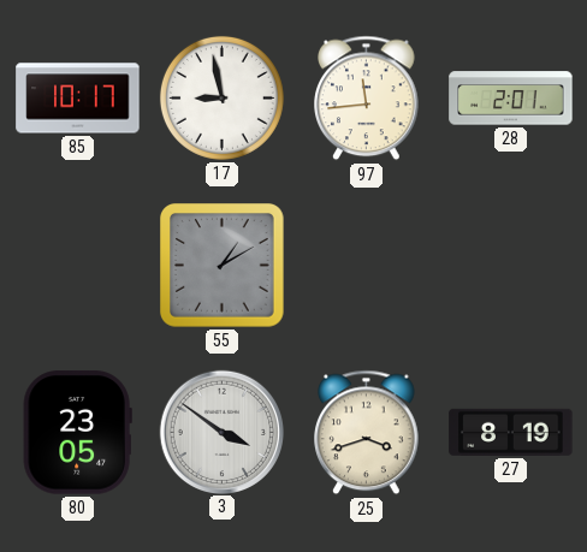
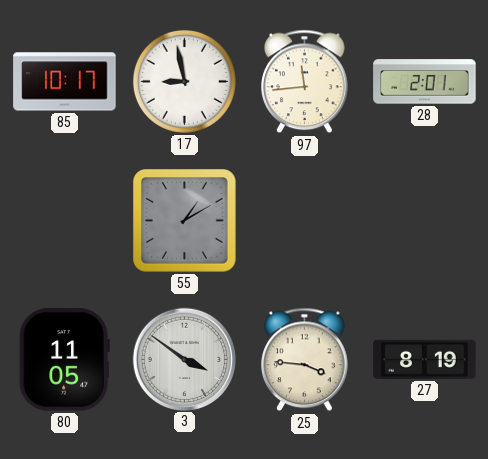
80: 23:05 -> 11:05
25: 3:42 -> 3:46
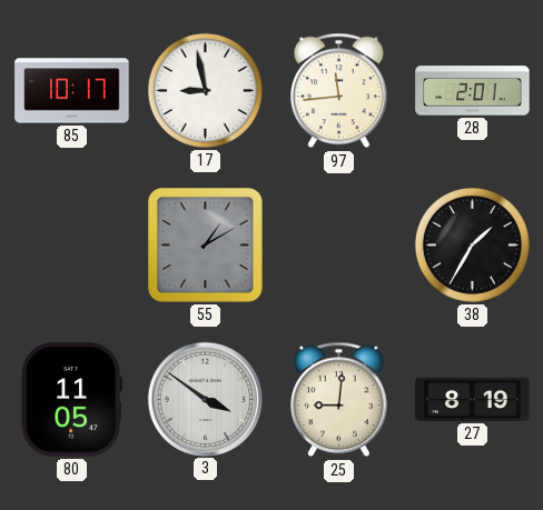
38: none -> 1:35
25: 3:46 -> 9:01
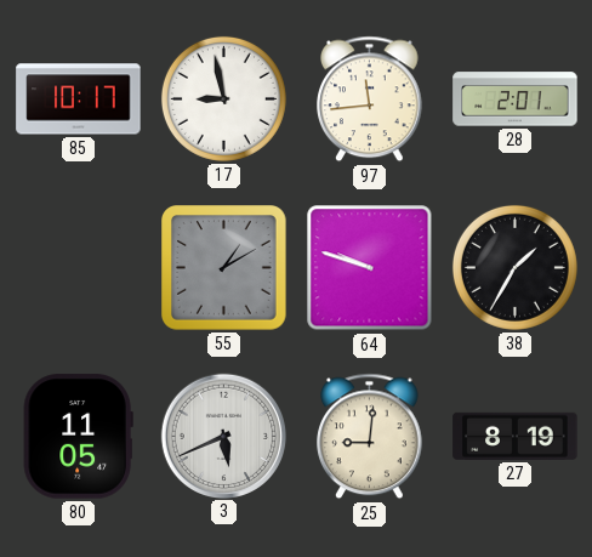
64: none -> 9:48
3: 3:51 -> 5:41
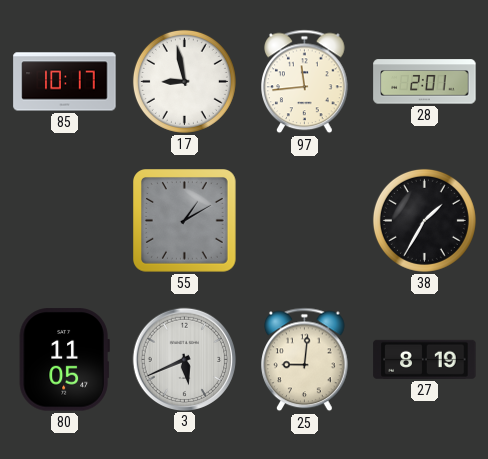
64: 9:48 -> none
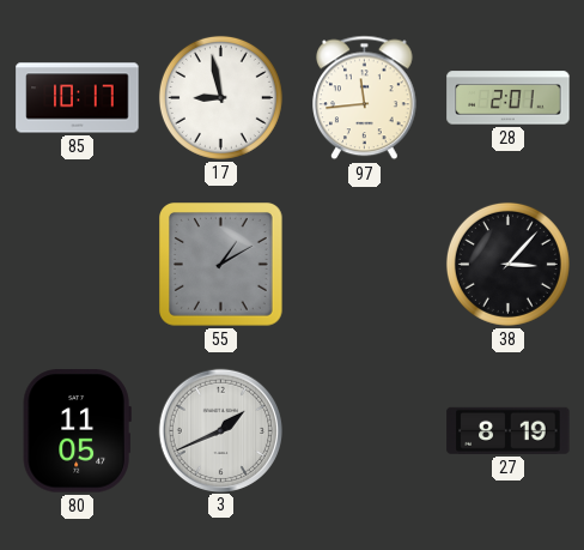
38: 1:35 -> 3:07
3: 5:41 -> 1:41
25: 9:01 -> none
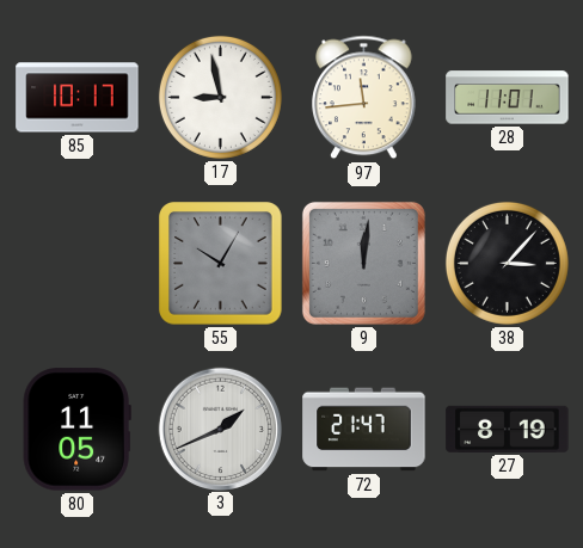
28: 2:01 -> 11:01
55: 1:10 -> 10:05
9: none -> 12:01
72: none -> 21:47
